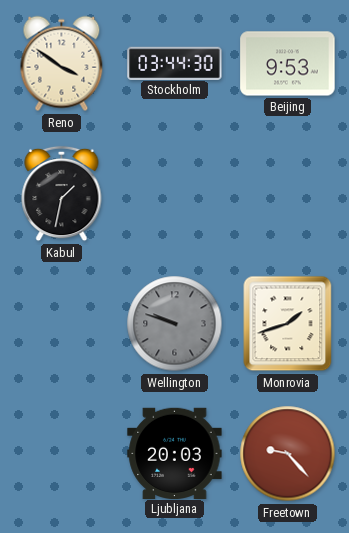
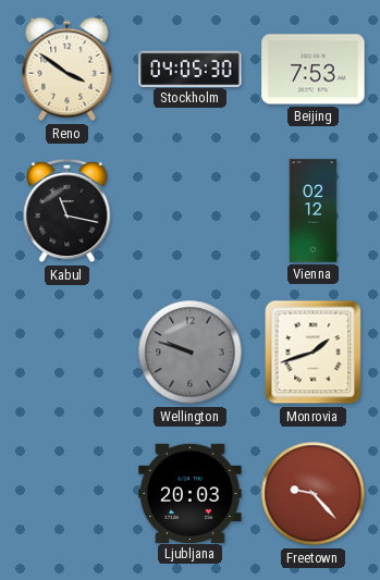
Stockholm: 03:44 -> 04:05
Beijing: 9:53 -> 7:53
Kabul: 1:32 -> 11:17
Vienna: none -> 02:12
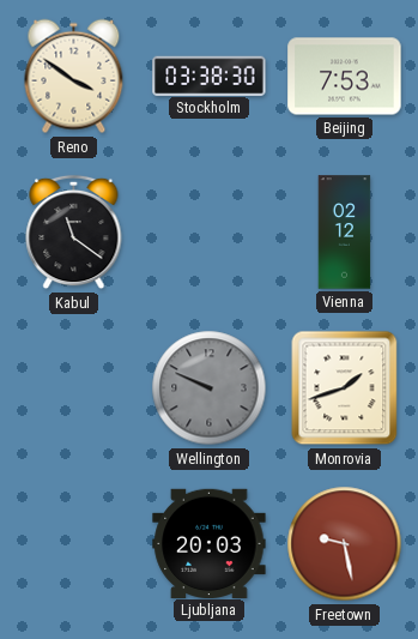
Stockholm: 04:05 -> 03:38
Kabul: 11:17 -> 11:21
Wellington: 9:48 -> 9:49
Freetown: 9:23 -> 9:28
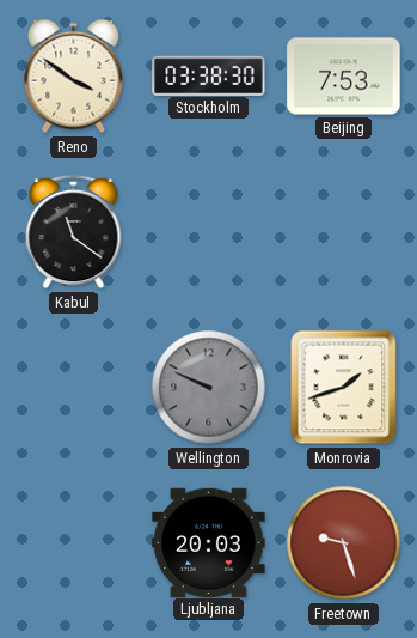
Vienna: 02:12 -> none
Freetown: 9:28 -> 9:27
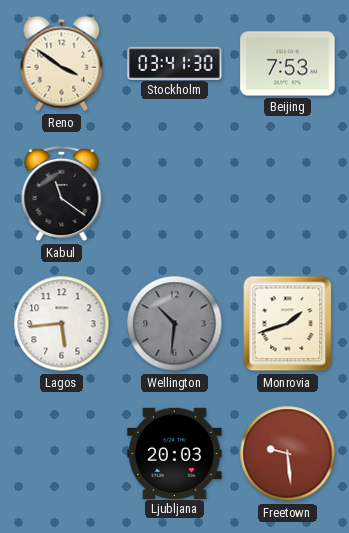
Stockholm: 03:38 -> 03:41
Lagos: none -> 5:44
Wellington: 9:49 -> 10:31
Freetown: 9:27 -> 9:29
